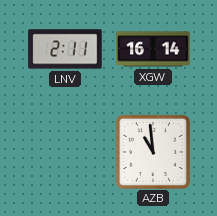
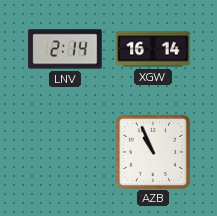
LNV: 2:11 -> 2:14
AZB: 10:59 -> 10:56
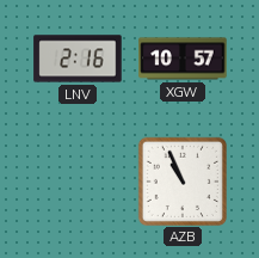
LNV: 2:14 -> 2:16
XGW: 16:14 -> 10:57
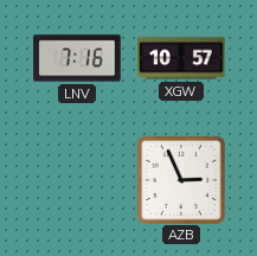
LNV: 2:16 -> 7:16
AZB: 10:56 -> 2:56
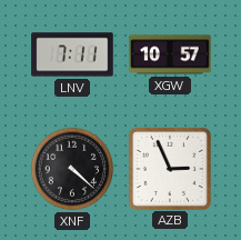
LNV: 7:16 -> 7:11
XNF: none -> 4:22
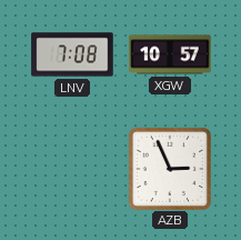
LNV: 7:11 -> 7:08
XNF: 4:22 -> none
